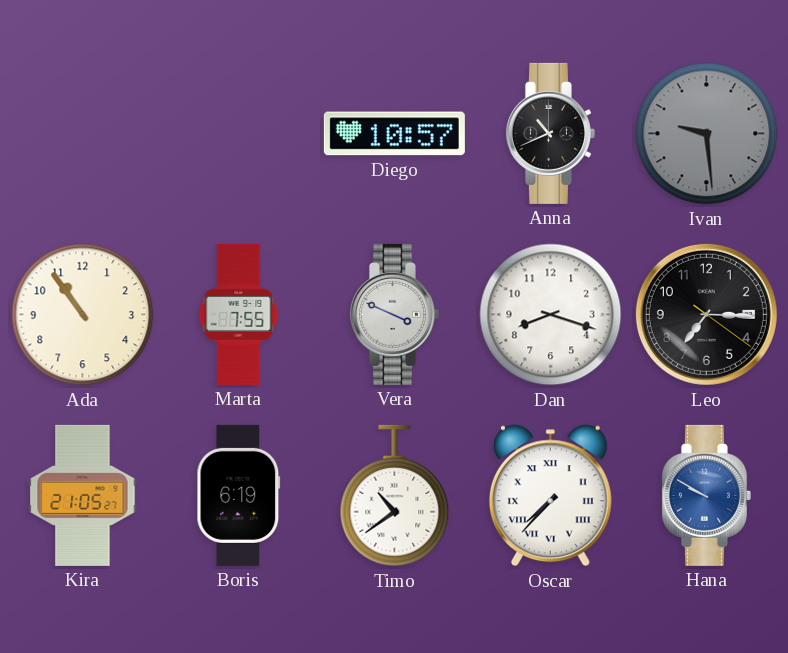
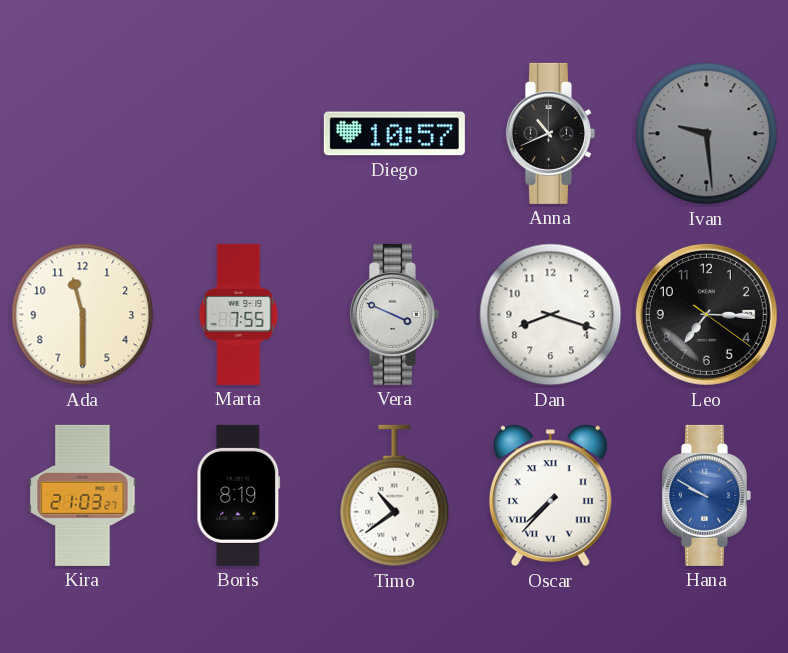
Ada: 10:54 -> 11:30
Kira: 21:05 -> 21:03
Boris: 6:19 -> 8:19
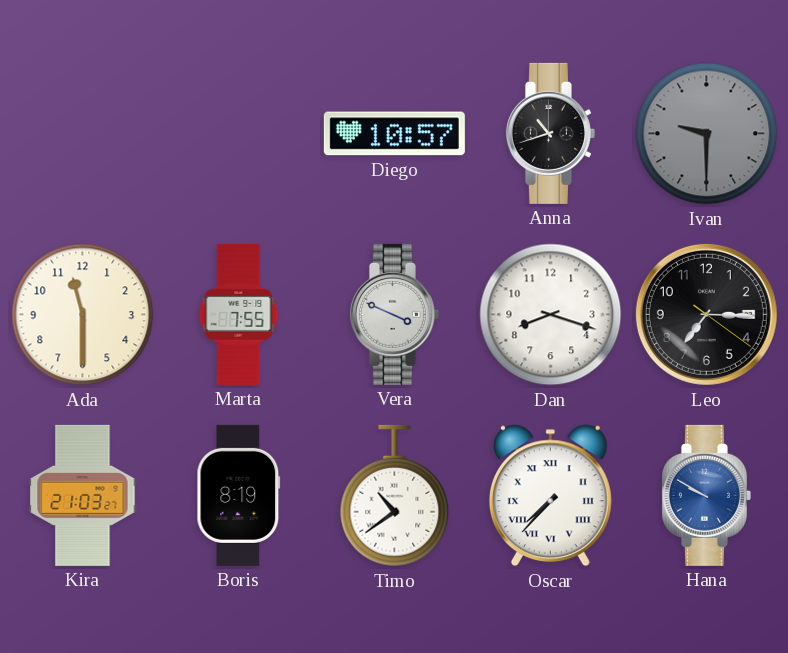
Anna: 10:41 -> 10:42
Ivan: 9:29 -> 9:30
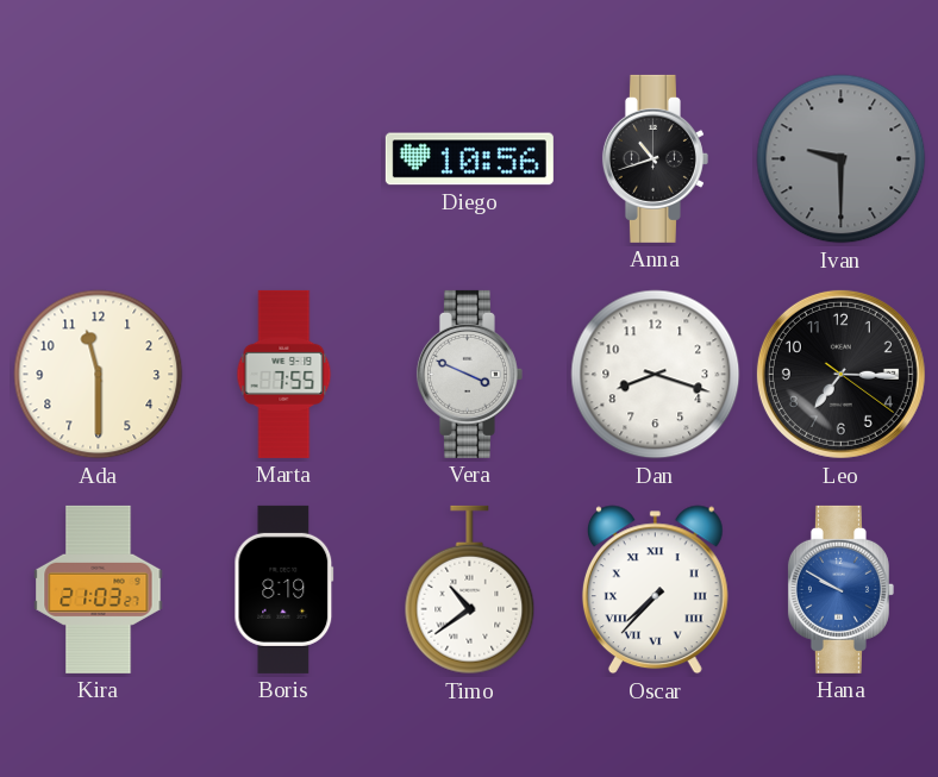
Diego: 10:57 -> 10:56
